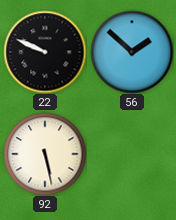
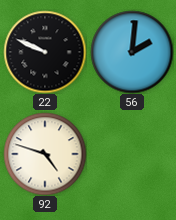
56: 1:52 -> 2:01
92: 5:28 -> 4:48
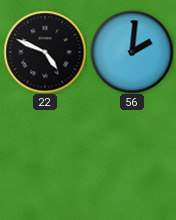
22: 9:49 -> 4:49
92: 4:48 -> none
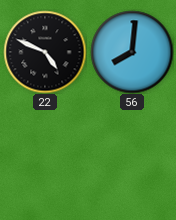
56: 2:01 -> 8:01
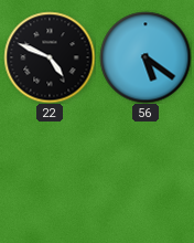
56: 8:01 -> 5:21
